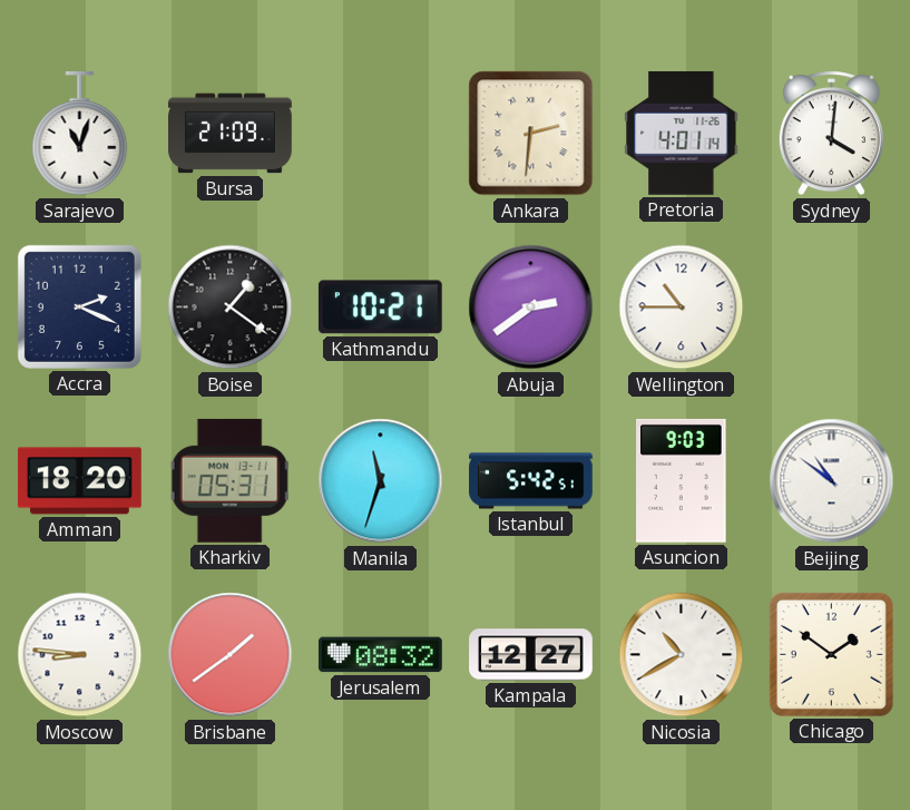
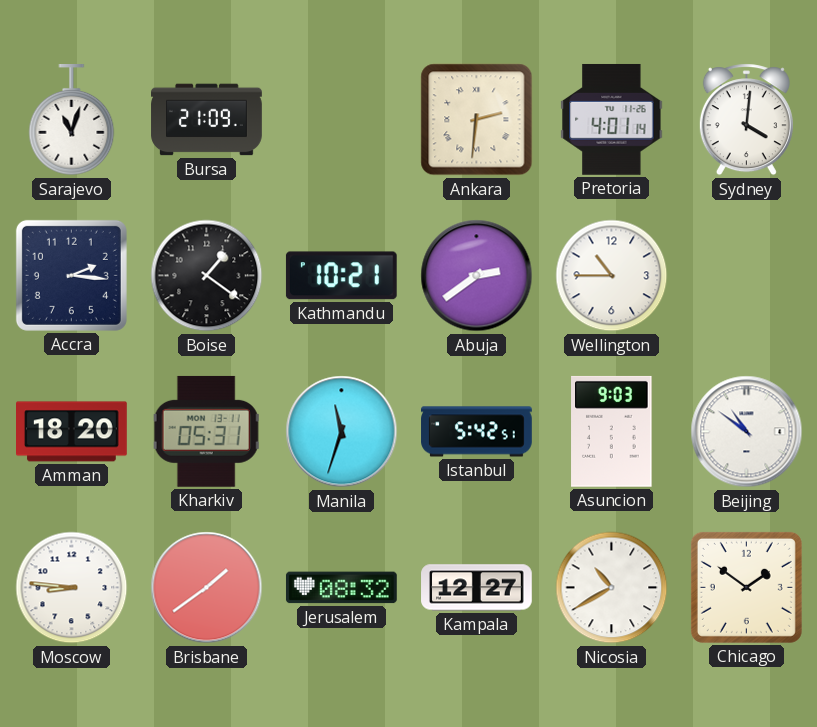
Accra: 2:19 -> 2:16
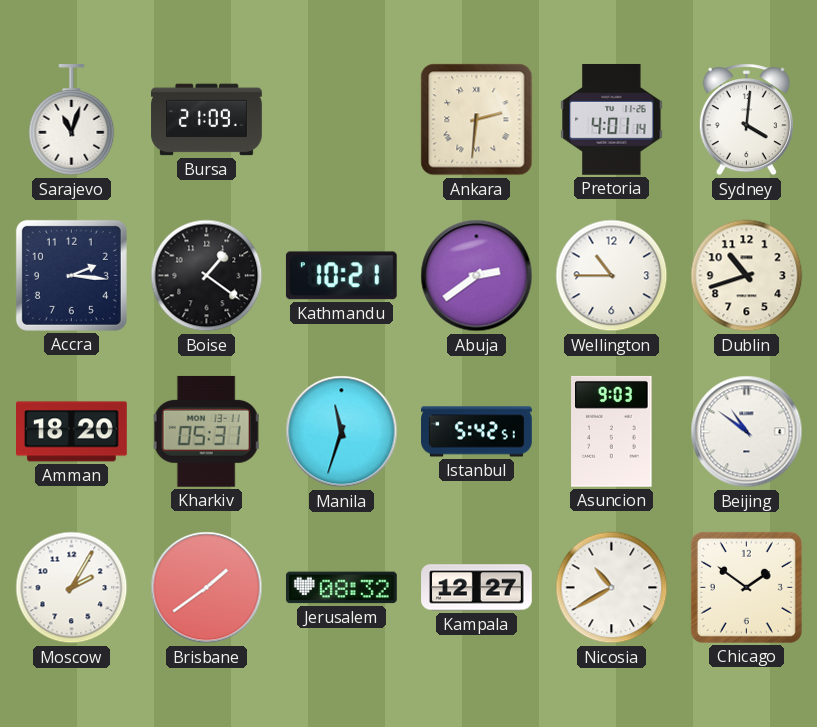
Dublin: none -> 10:42
Moscow: 8:46 -> 2:05
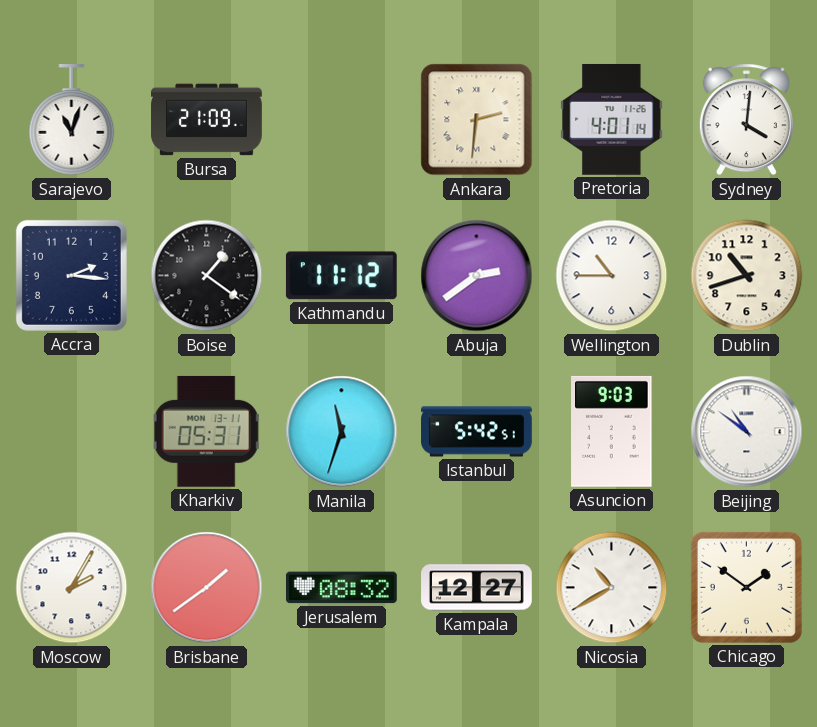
Kathmandu: 10:21 -> 11:12
Amman: 18:20 -> none
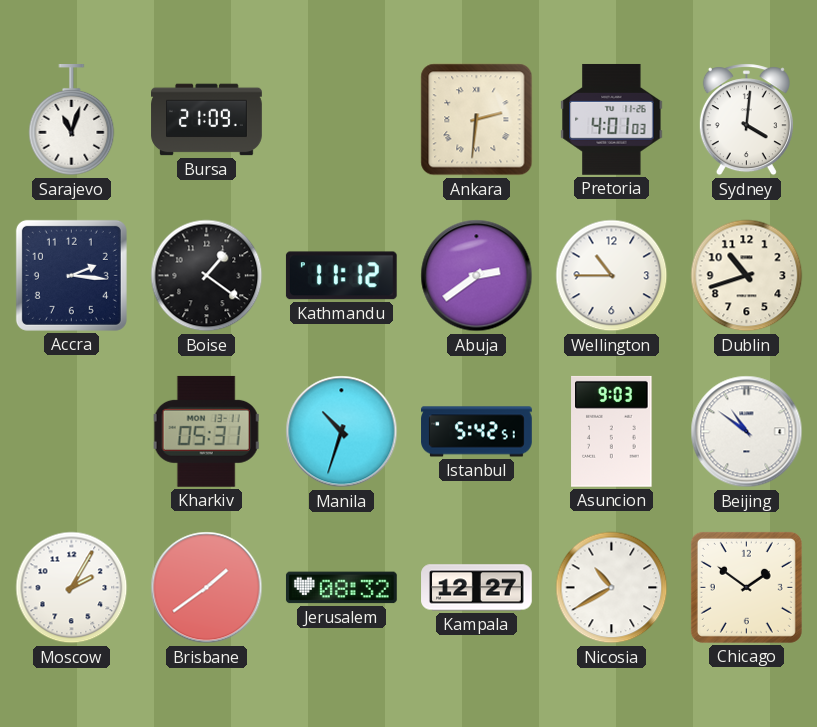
Pretoria: 4:01:14 -> 4:01:03
Manila: 11:33 -> 10:33
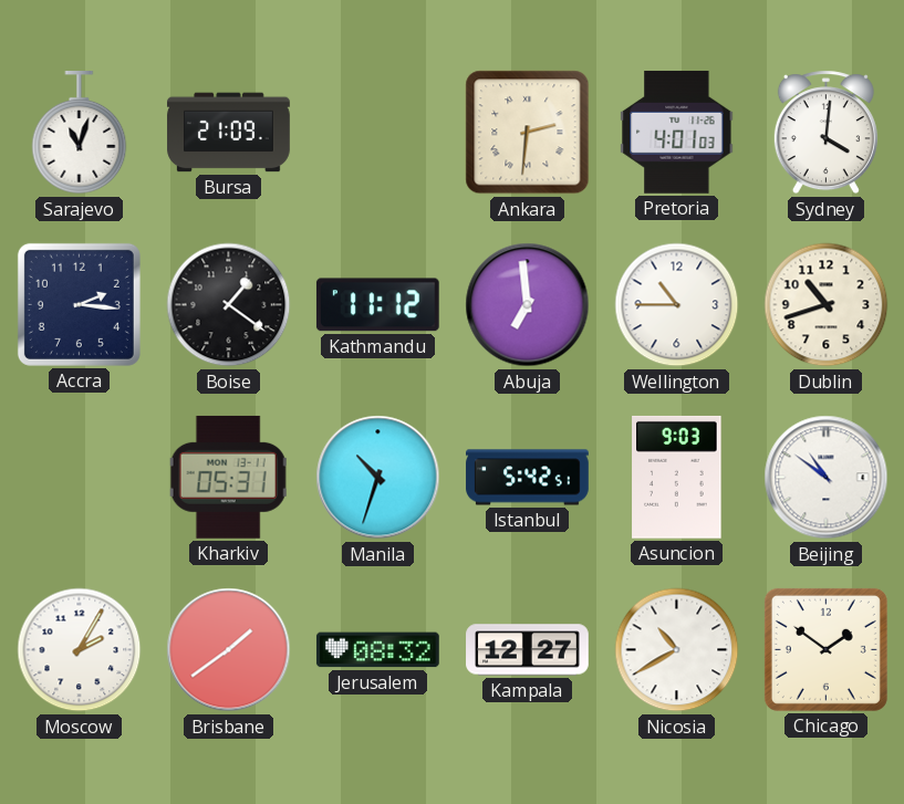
Abuja: 2:39 -> 6:59
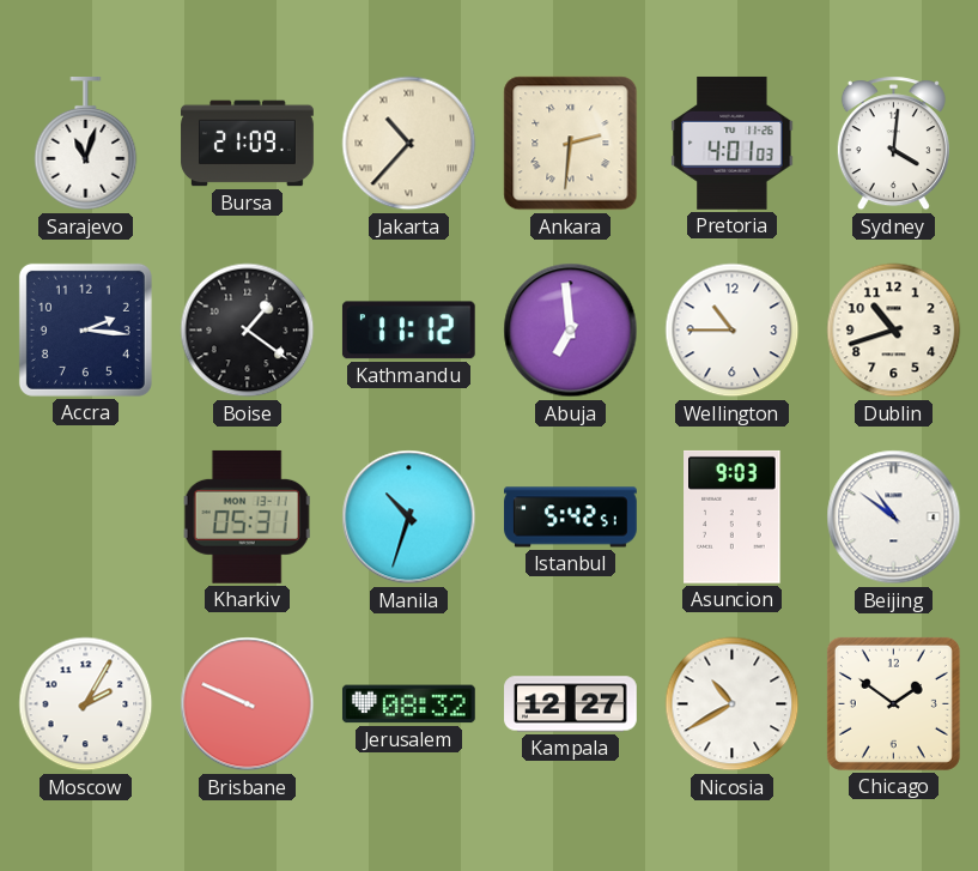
Jakarta: none -> 10:37
Brisbane: 1:39 -> 9:49
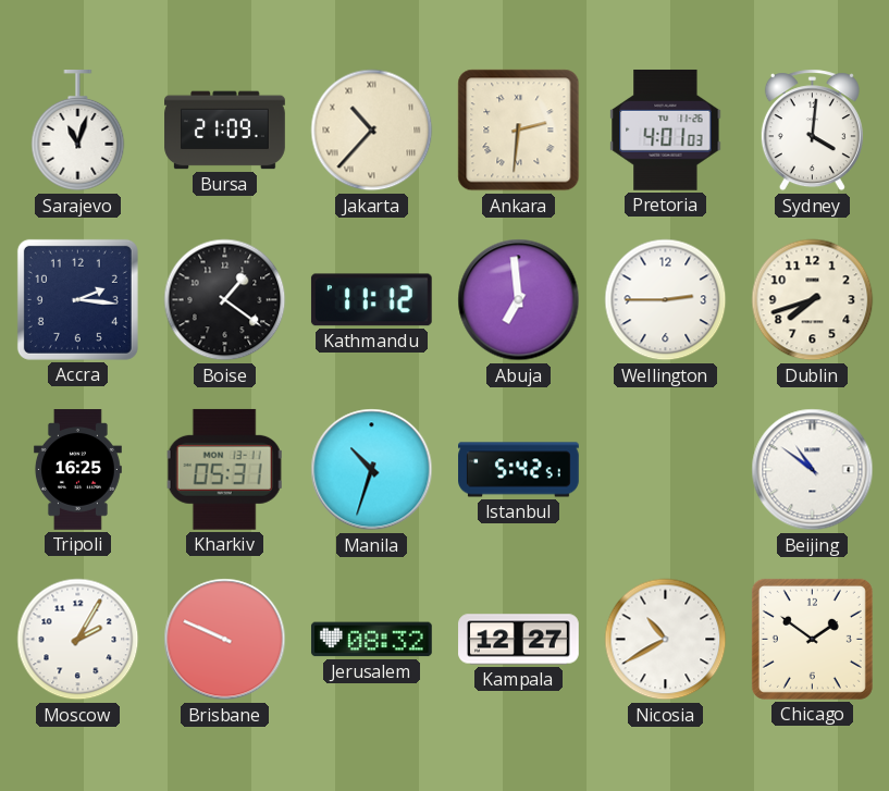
Wellington: 10:45 -> 2:45
Dublin: 10:42 -> 7:42
Tripoli: none -> 16:25
Asuncion: 9:03 -> none
